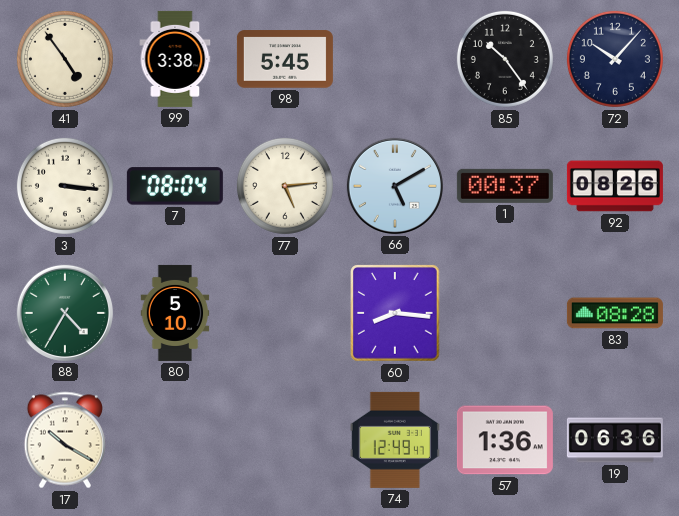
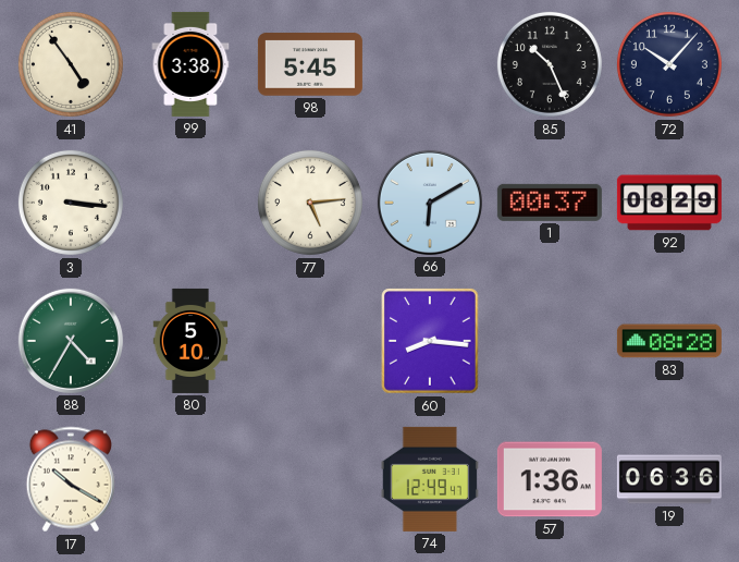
85: 10:24 -> 10:26
7: 08:04 -> none
66: 5:10 -> 6:10
92: 08:26 -> 08:29
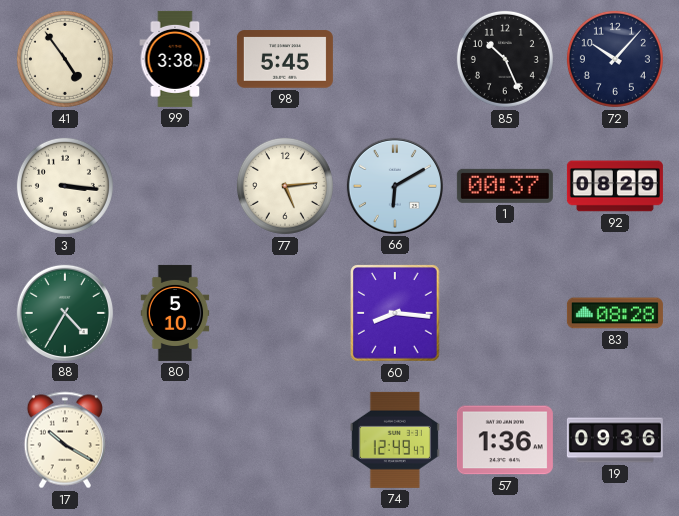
19: 06:36 -> 09:36
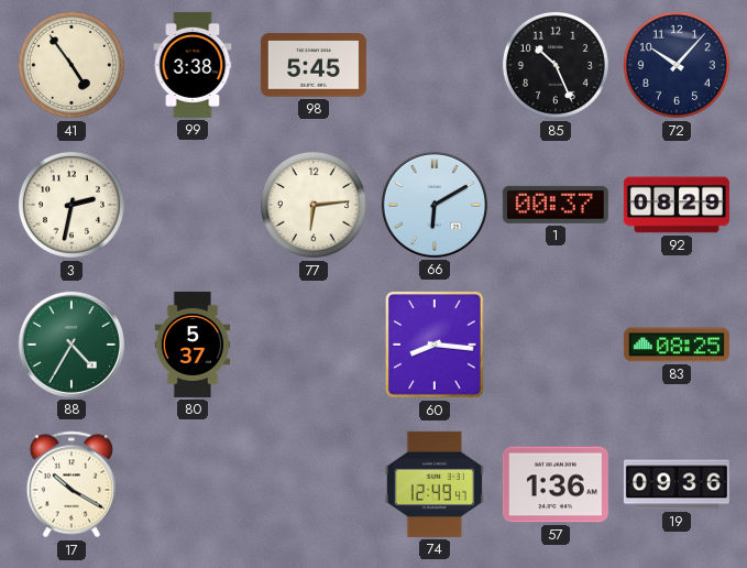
3: 3:16 -> 2:32
77: 5:14 -> 6:14
80: 5:10 -> 5:37
83: 08:28 -> 08:25
